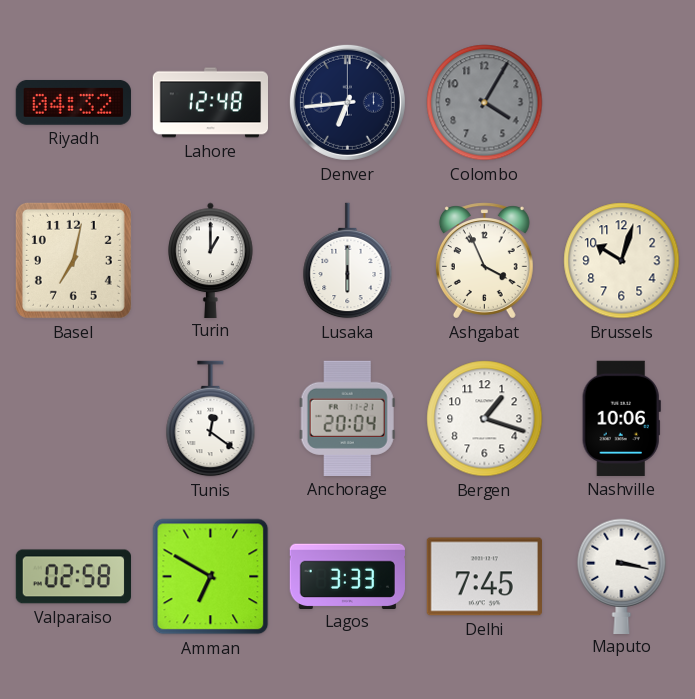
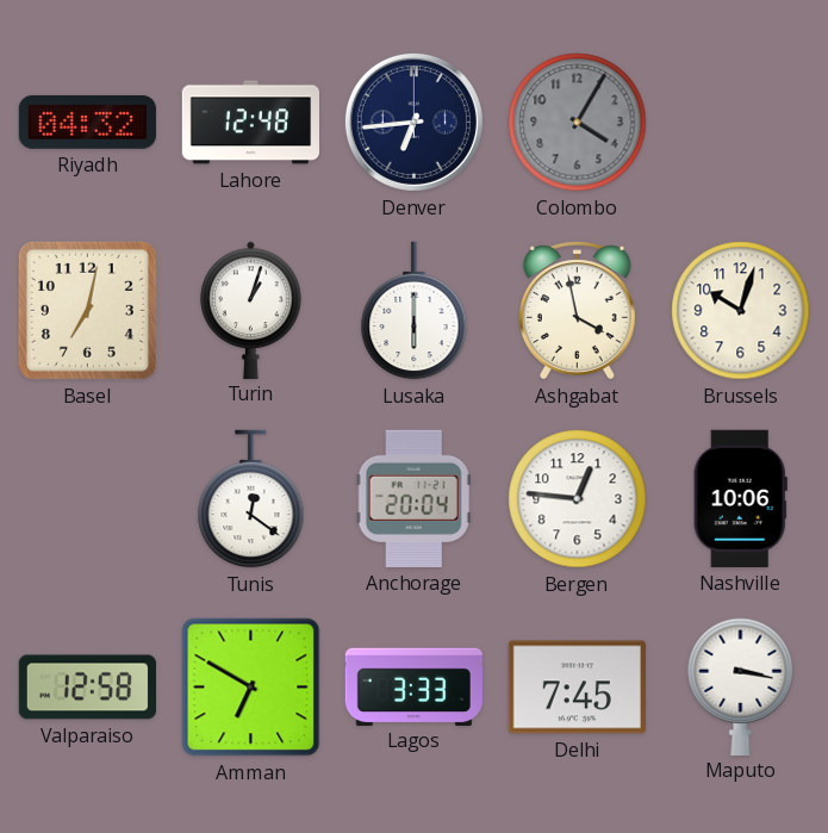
Turin: 1:00 -> 1:03
Ashgabat: 3:56 -> 3:58
Bergen: 1:18 -> 12:46
Valparaiso: 02:58 -> 12:58
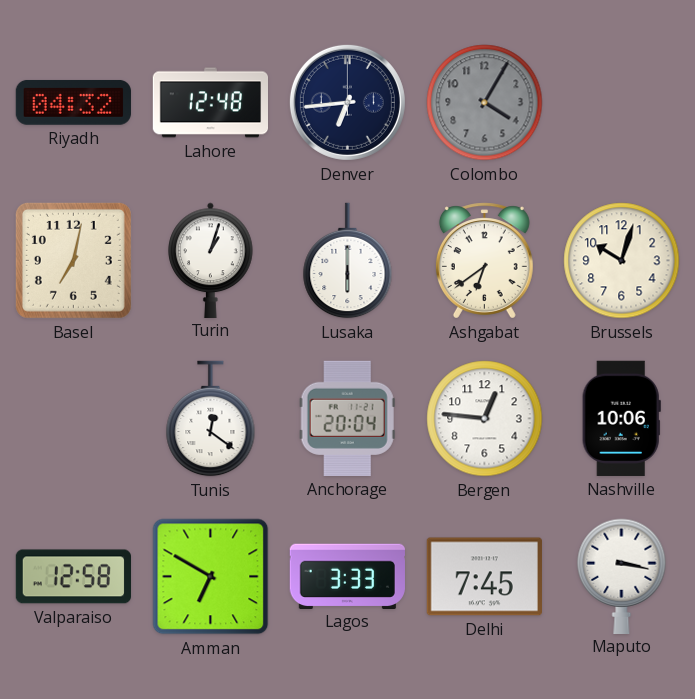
Ashgabat: 3:58 -> 6:39
